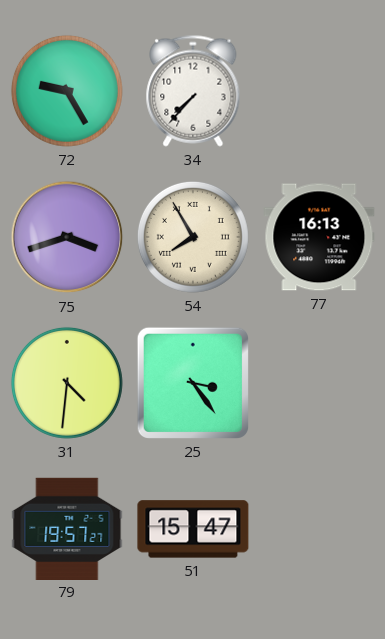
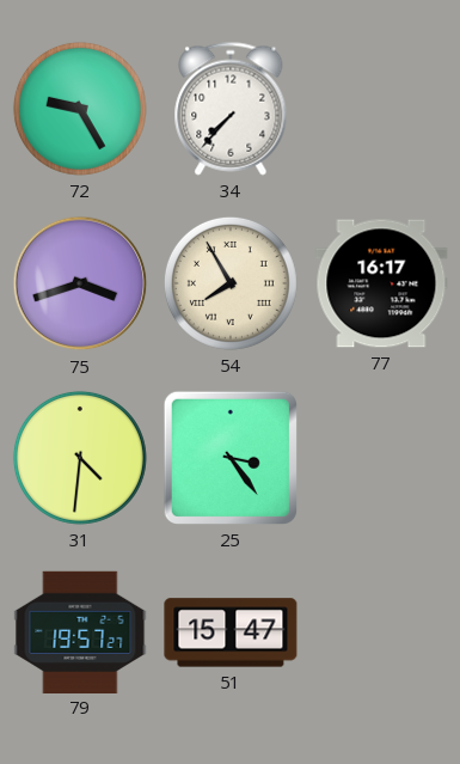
77: 16:13 -> 16:17
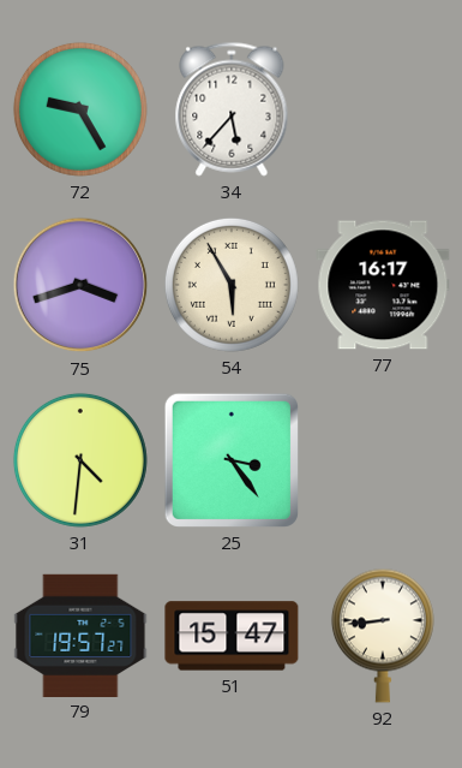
34: 7:37 -> 5:37
54: 7:55 -> 5:55
92: none -> 8:44
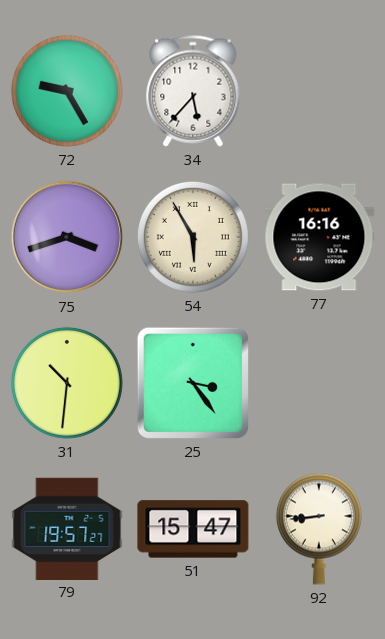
77: 16:17 -> 16:16
31: 4:31 -> 10:31
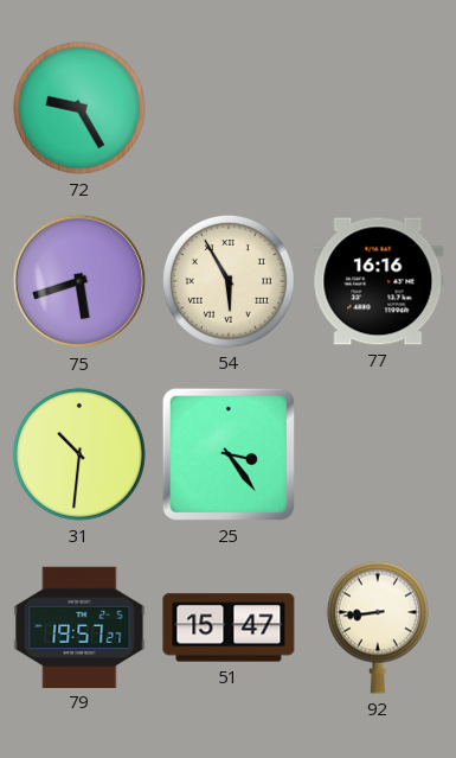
34: 5:37 -> none
75: 3:42 -> 5:42
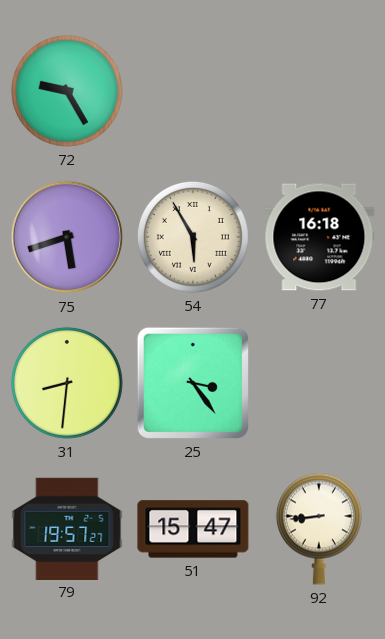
77: 16:16 -> 16:18
31: 10:31 -> 8:31
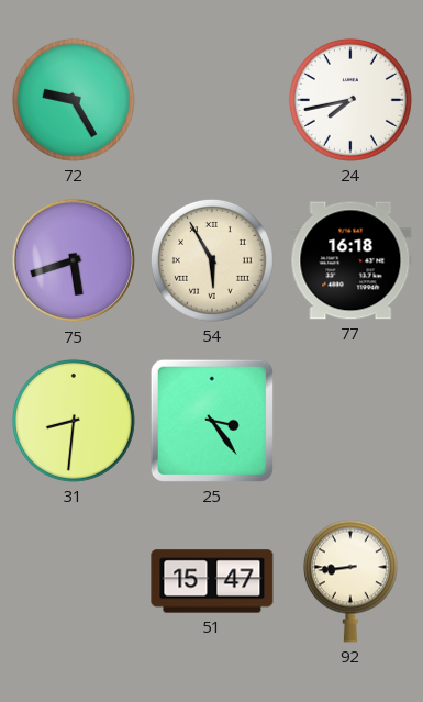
24: none -> 7:43
79: 19:57 -> none
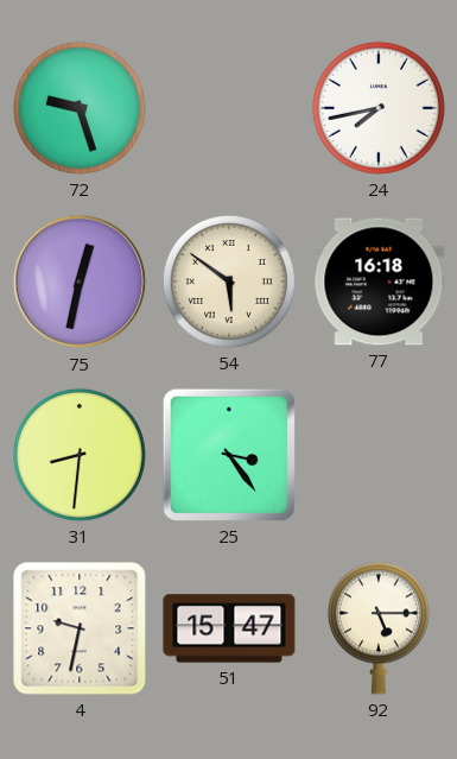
72: 9:25 -> 9:27
75: 5:42 -> 12:32
54: 5:55 -> 5:51
4: none -> 9:32
92: 8:44 -> 5:15
